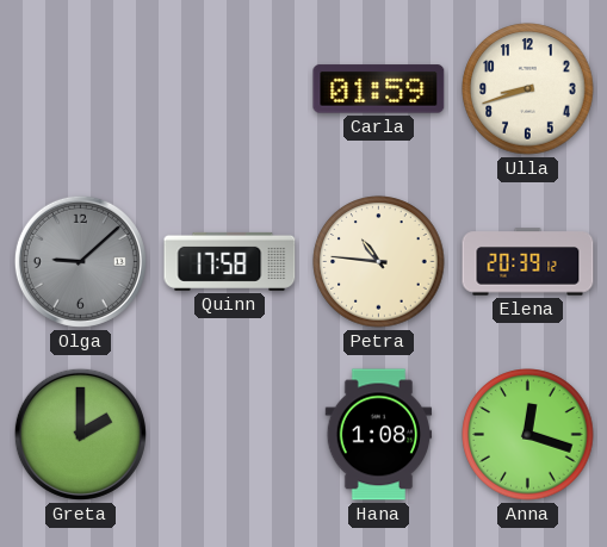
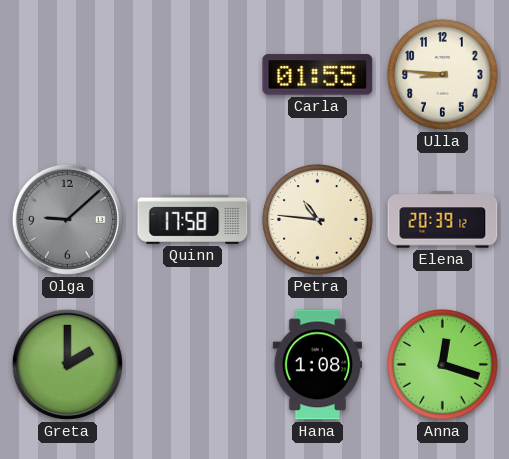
Carla: 01:59 -> 01:55
Ulla: 8:42 -> 8:46
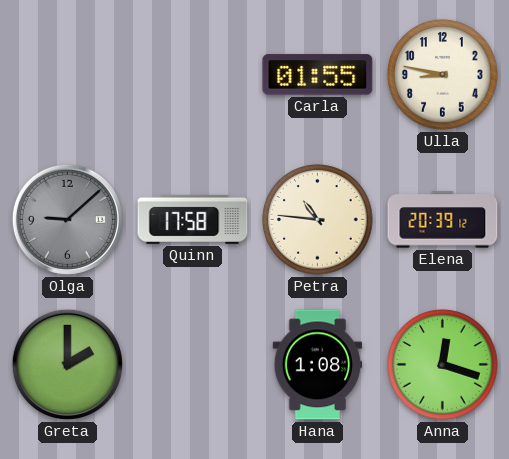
Ulla: 8:46 -> 8:47
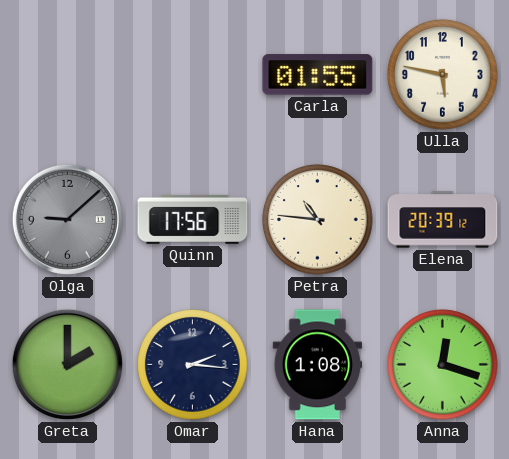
Ulla: 8:47 -> 5:47
Quinn: 17:58 -> 17:56
Omar: none -> 2:16
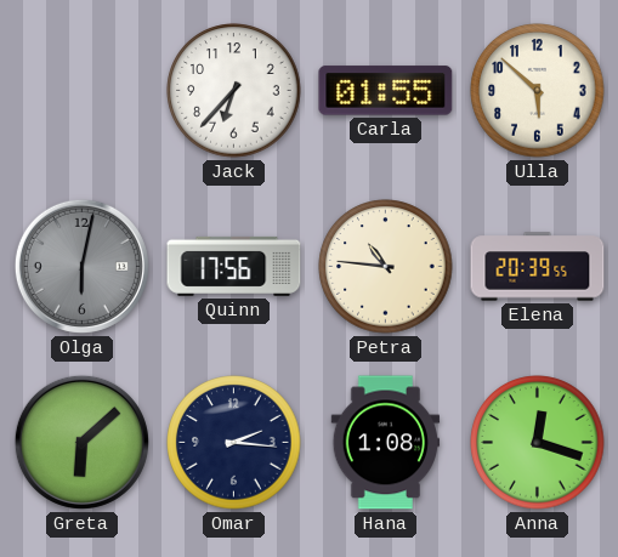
Jack: none -> 6:37
Ulla: 5:47 -> 5:52
Olga: 9:08 -> 6:02
Elena: 20:39:12 -> 20:39:55
Greta: 2:00 -> 6:08
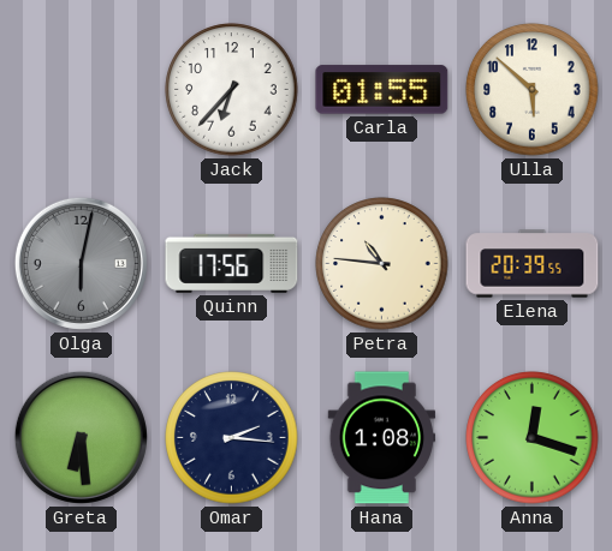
Greta: 6:08 -> 6:29
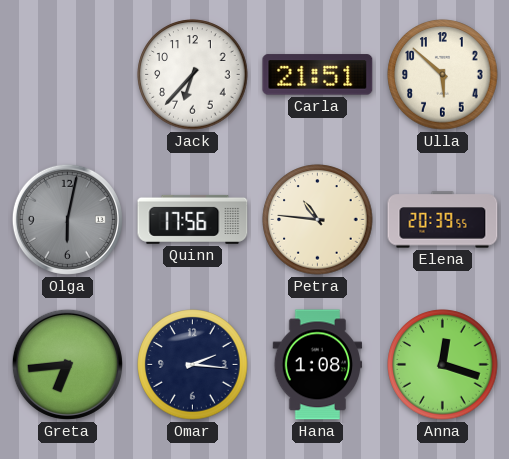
Carla: 01:55 -> 21:51
Greta: 6:29 -> 6:44
